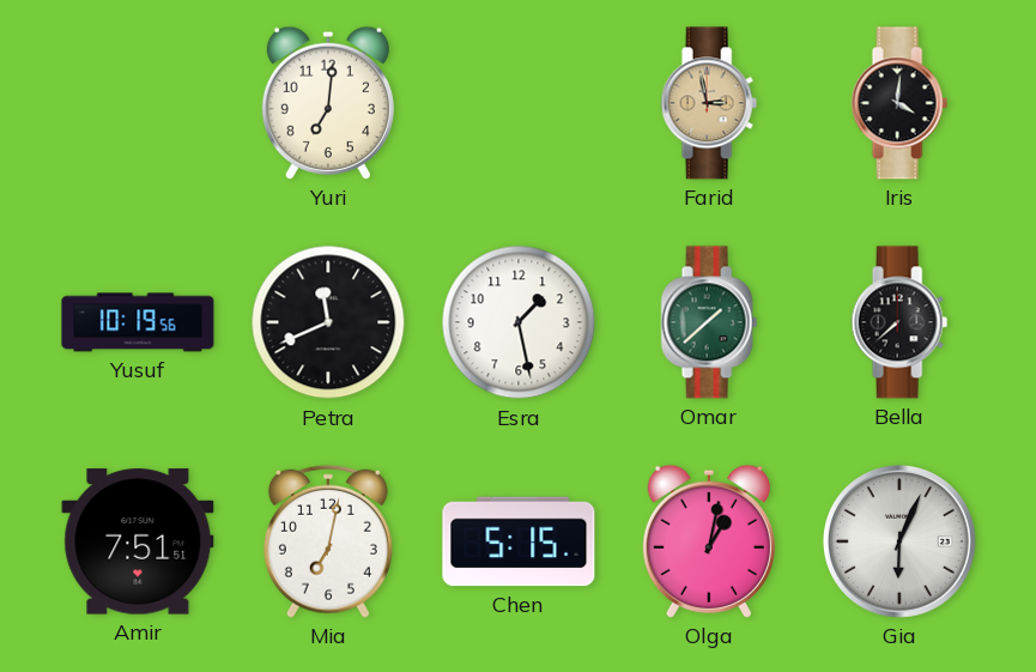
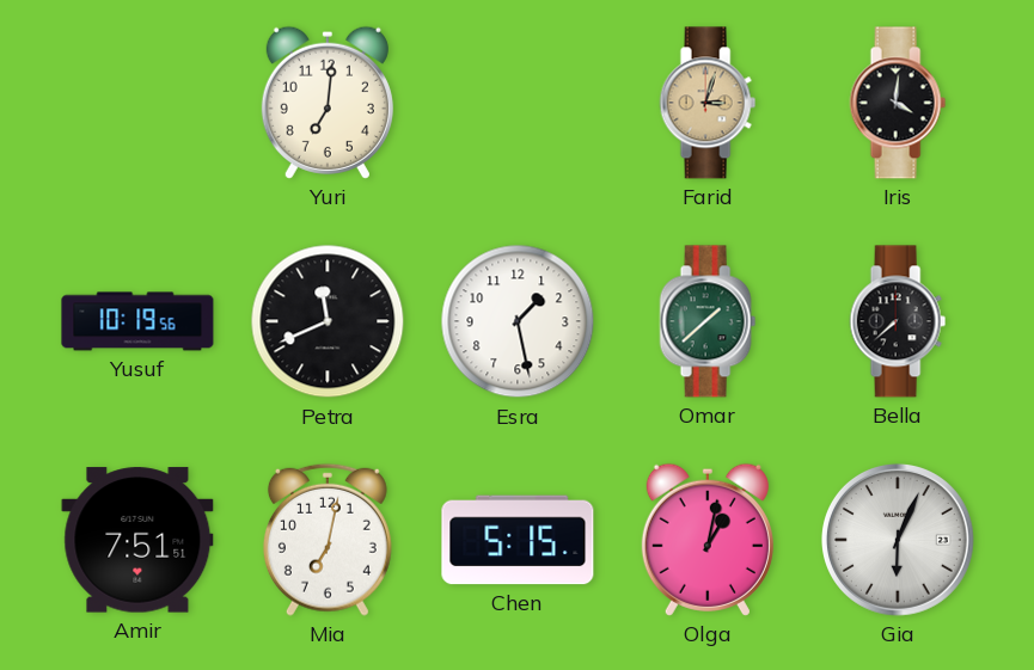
Farid: 2:58 -> 3:03
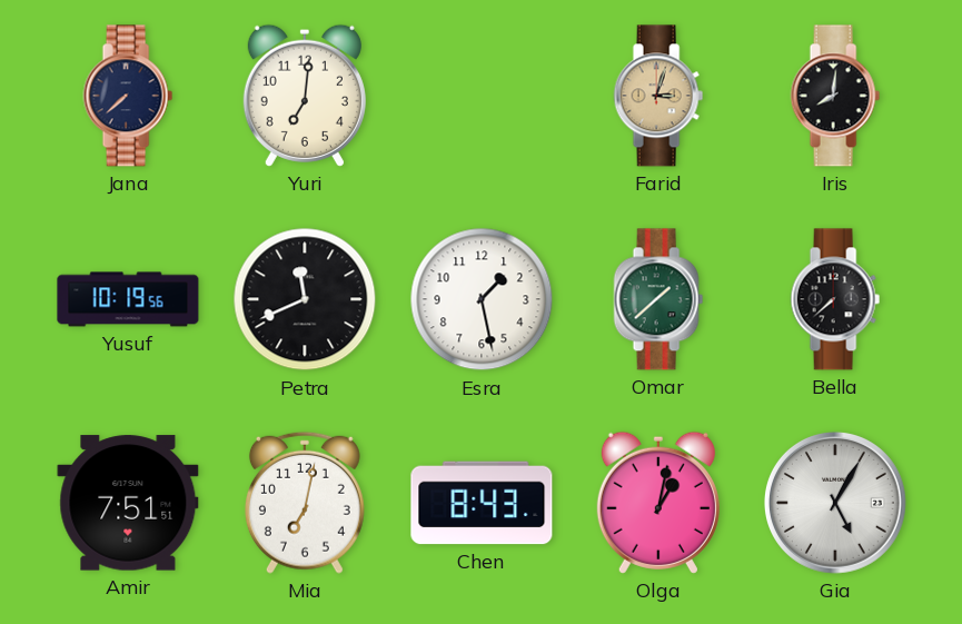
Jana: none -> 7:38
Iris: 4:01 -> 8:01
Chen: 5:15 -> 8:43
Gia: 6:04 -> 5:05
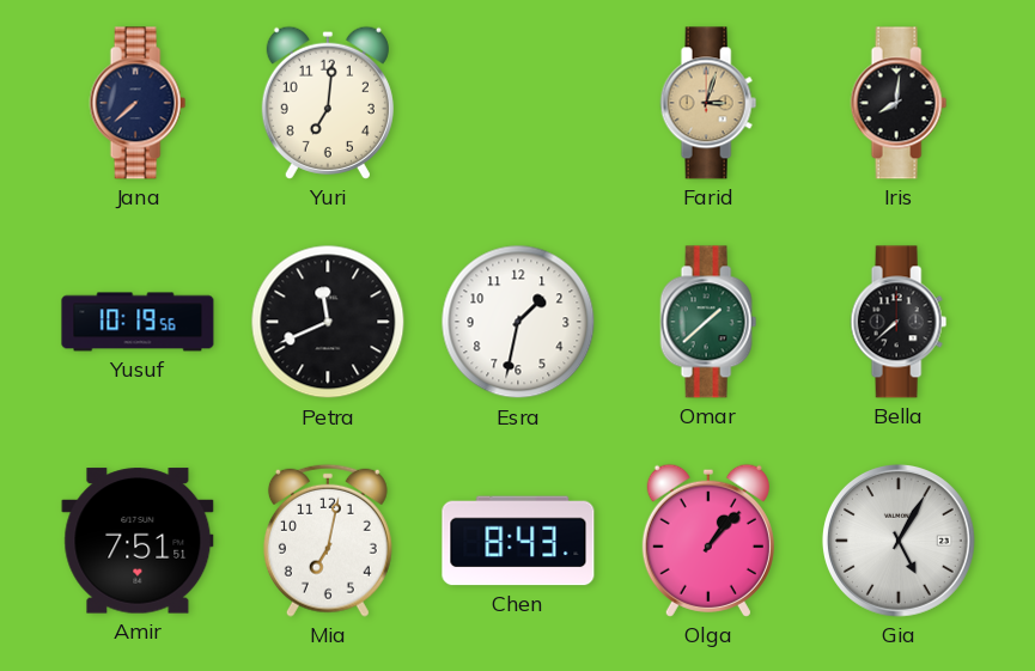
Esra: 1:28 -> 1:32
Olga: 1:02 -> 1:07
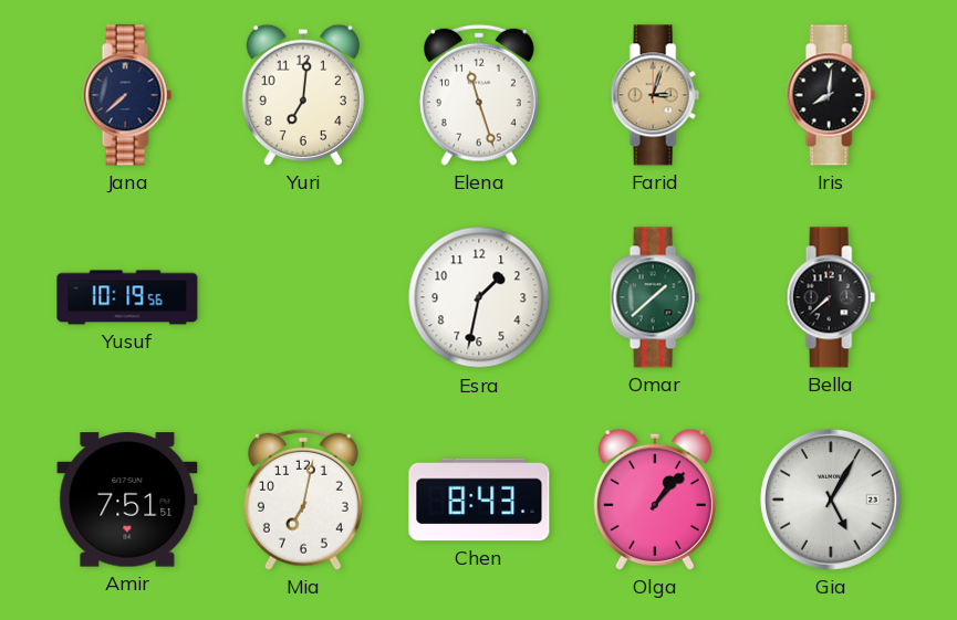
Elena: none -> 11:27
Petra: 11:41 -> none
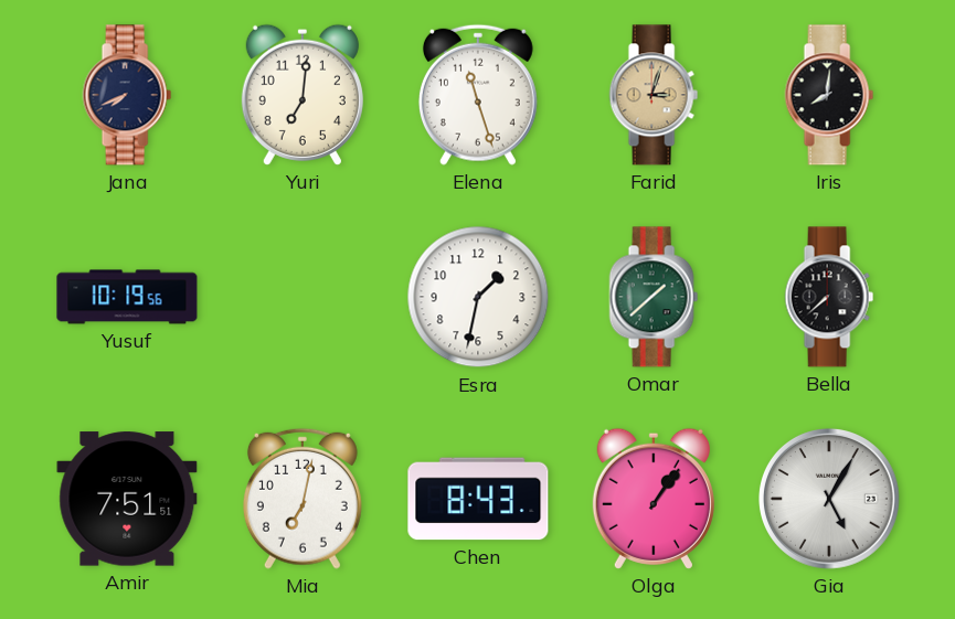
Jana: 7:38 -> 7:41
Olga: 1:07 -> 1:06
